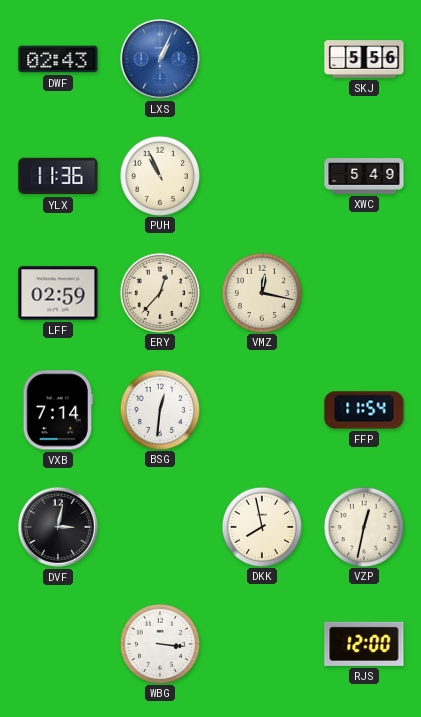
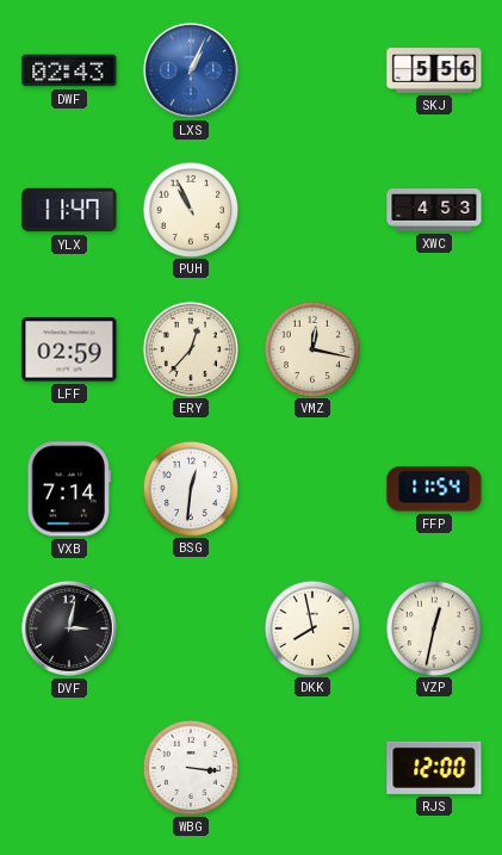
YLX: 11:36 -> 11:47
XWC: 5:49 -> 4:53
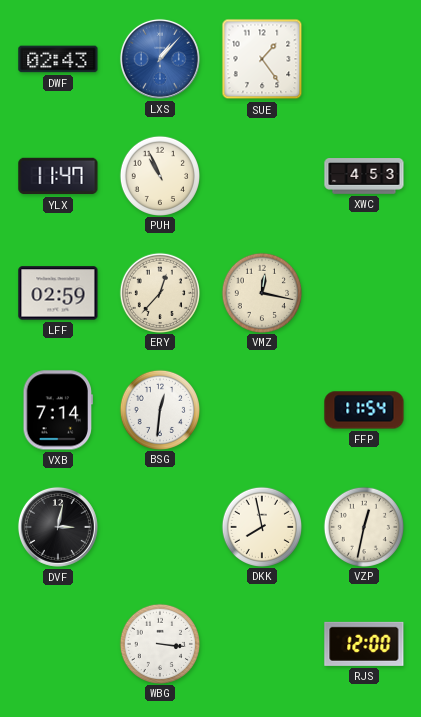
LXS: 1:04 -> 1:07
SUE: none -> 1:24
SKJ: 5:56 -> none
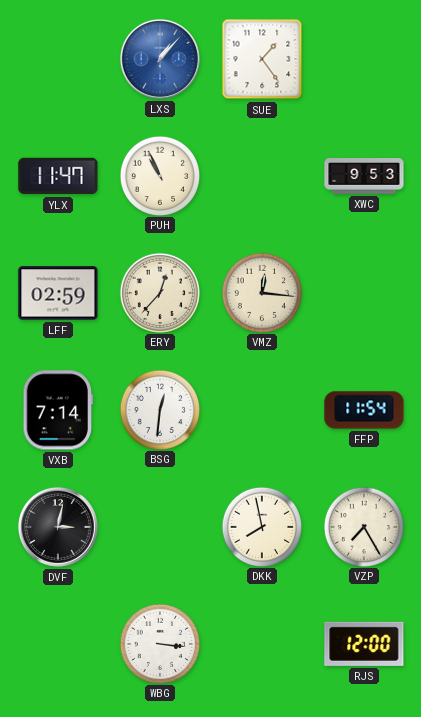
DWF: 02:43 -> none
XWC: 4:53 -> 9:53
VMZ: 12:17 -> 12:16
VZP: 12:32 -> 7:25
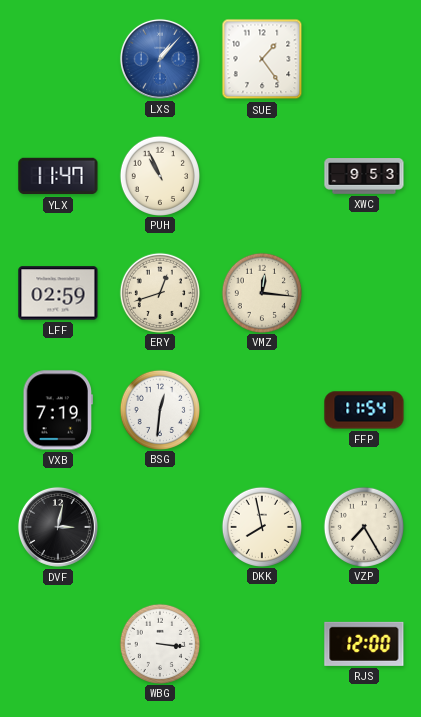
ERY: 12:37 -> 12:42
VXB: 7:14 -> 7:19
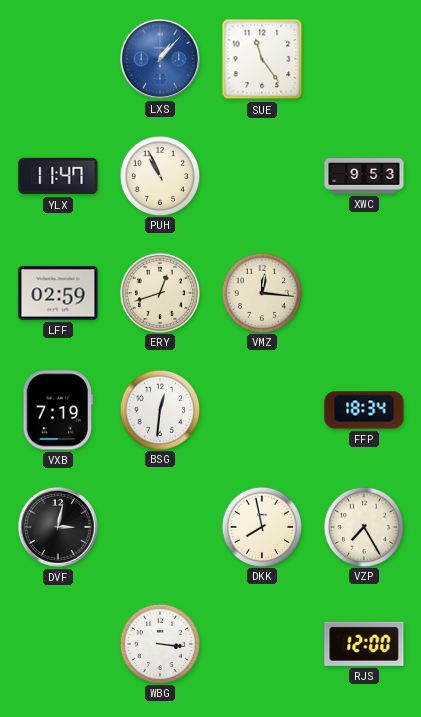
SUE: 1:24 -> 11:24
FFP: 11:54 -> 18:34
